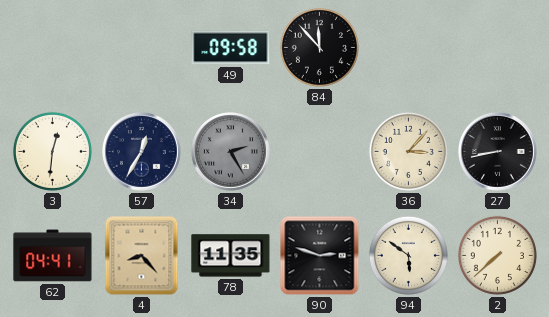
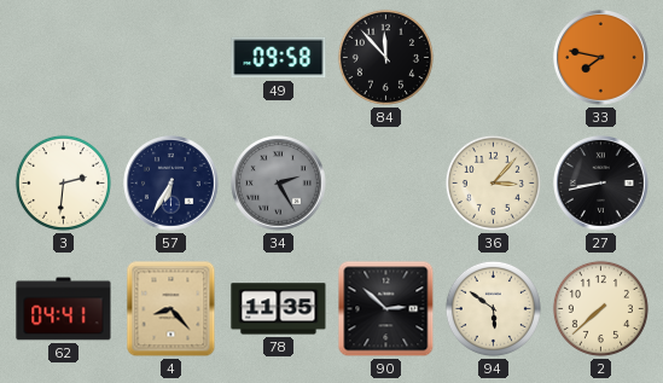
33: none -> 7:47
3: 12:31 -> 2:31
57: 12:35 -> 6:35
90: 2:48 -> 2:52
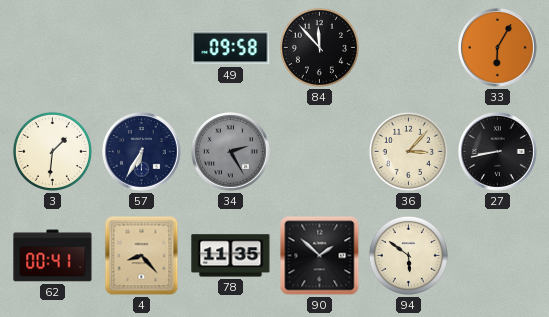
33: 7:47 -> 6:05
3: 2:31 -> 1:31
62: 04:41 -> 00:41
90: 2:52 -> 1:52
2: 7:38 -> none
